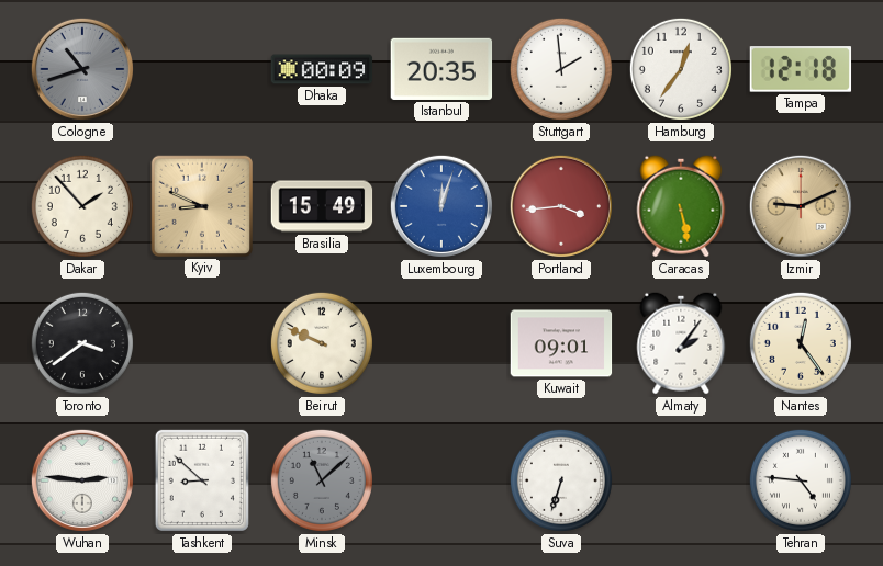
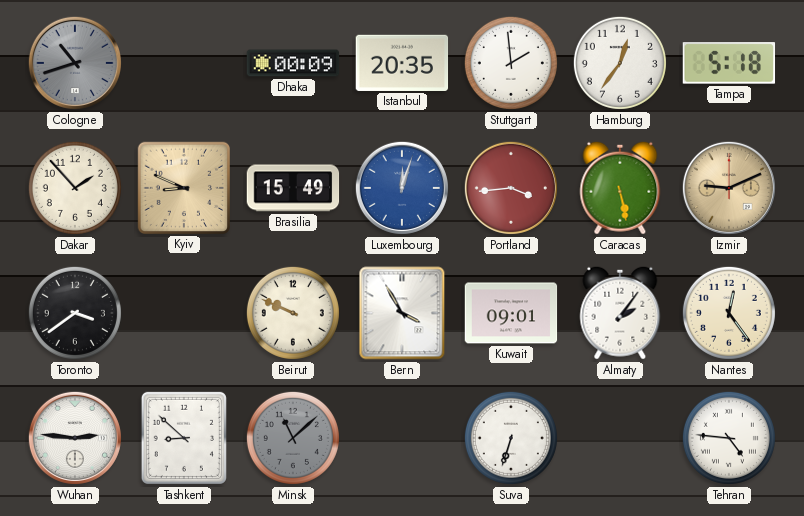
Tampa: 12:18 -> 5:18
Bern: none -> 3:55
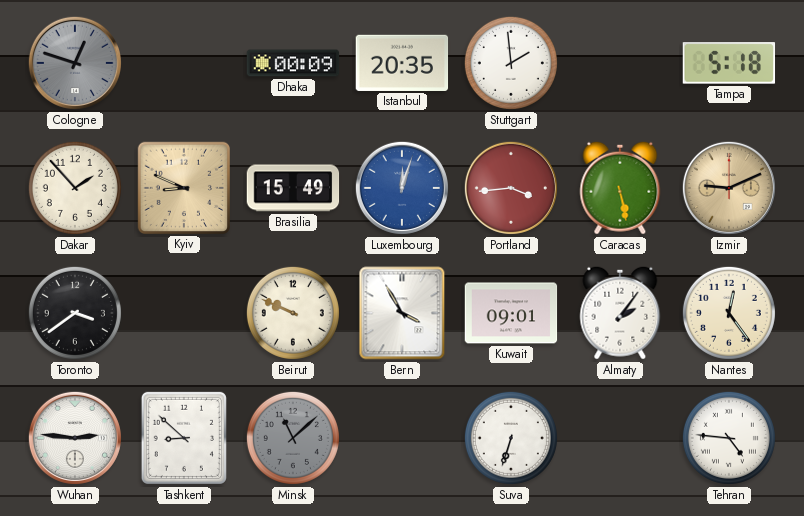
Cologne: 10:42 -> 12:48
Hamburg: 12:36 -> none
